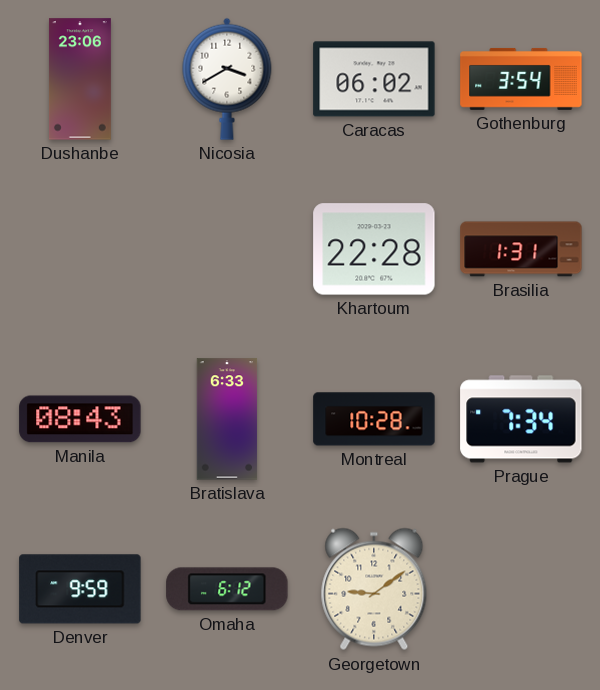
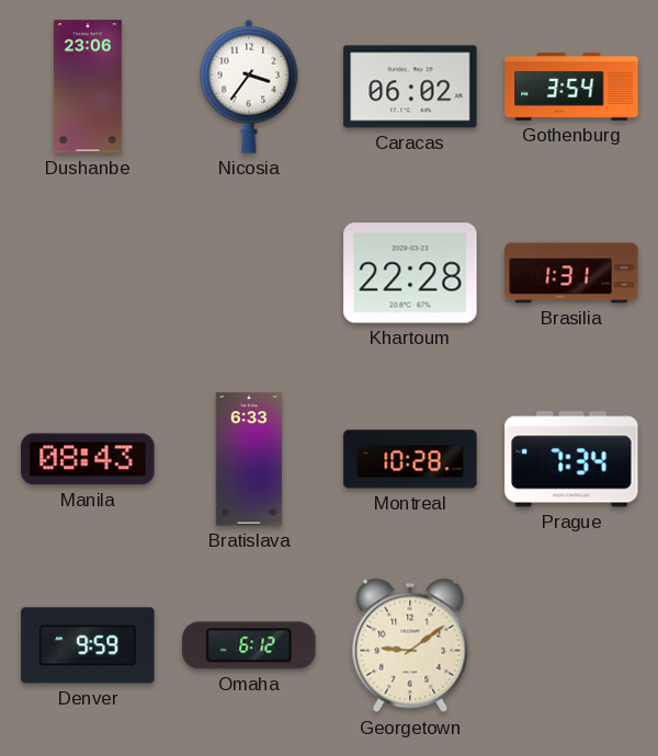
Nicosia: 3:40 -> 3:36
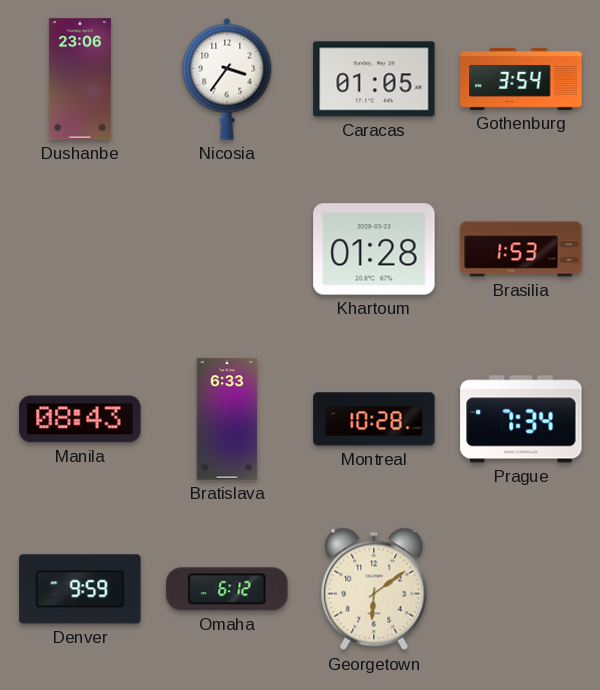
Caracas: 06:02 -> 01:05
Khartoum: 22:28 -> 01:28
Brasilia: 1:31 -> 1:53
Georgetown: 9:09 -> 6:09
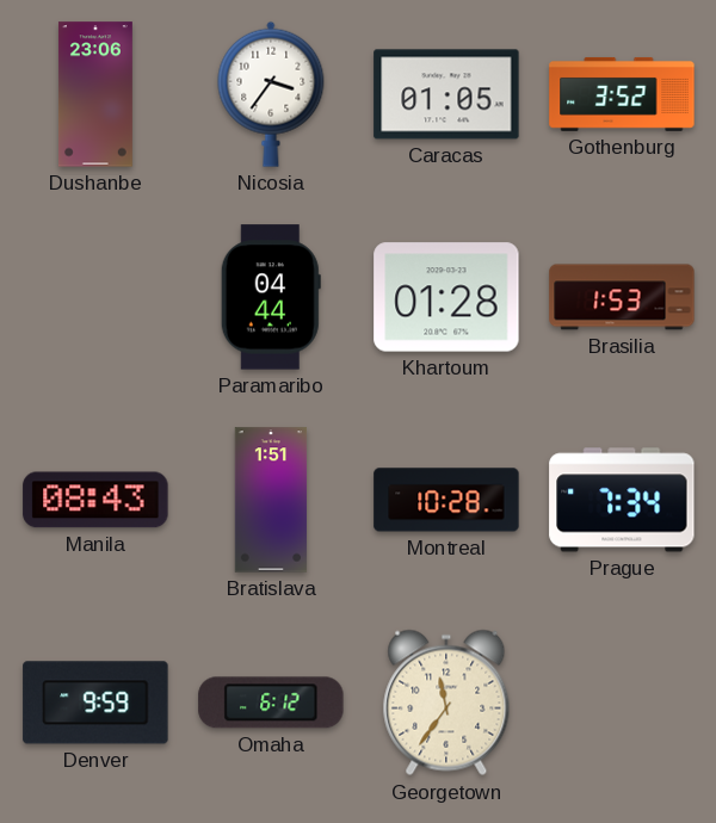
Gothenburg: 3:54 -> 3:52
Paramaribo: none -> 04:44
Bratislava: 6:33 -> 1:51
Georgetown: 6:09 -> 11:36
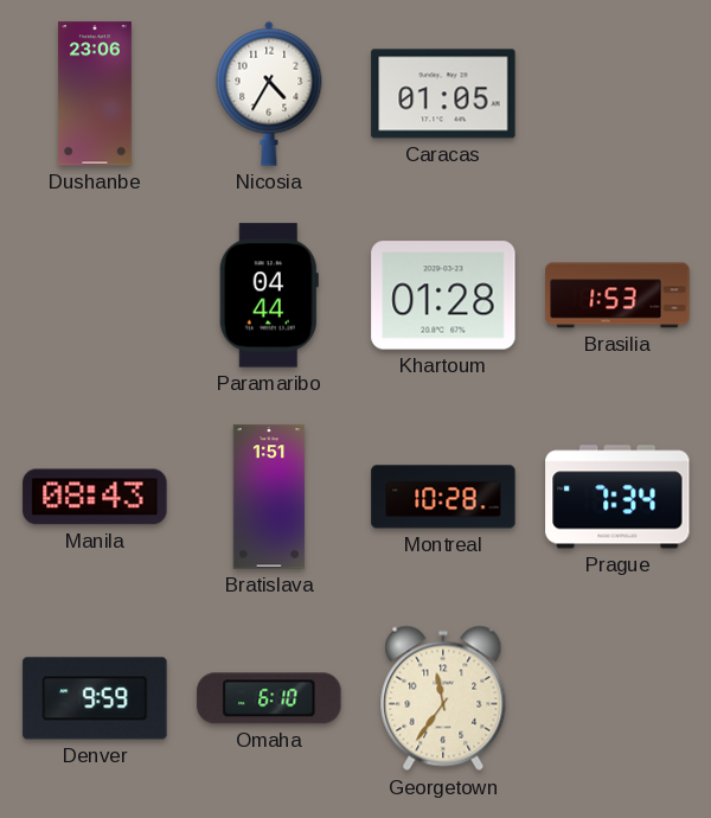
Nicosia: 3:36 -> 4:35
Gothenburg: 3:52 -> none
Omaha: 6:12 -> 6:10
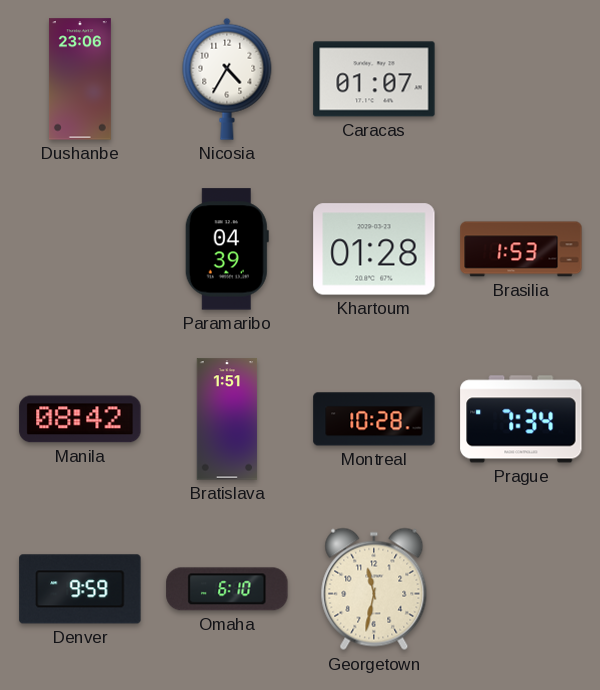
Caracas: 01:05 -> 01:07
Paramaribo: 04:44 -> 04:39
Manila: 08:43 -> 08:42
Georgetown: 11:36 -> 11:32
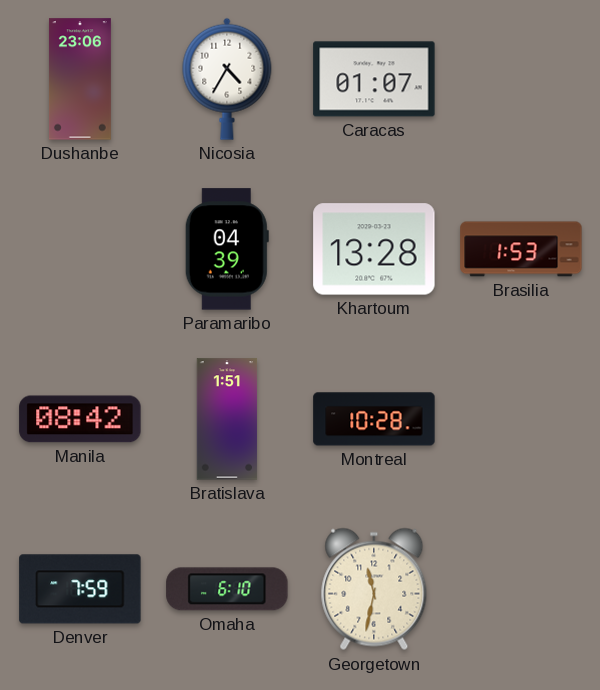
Khartoum: 01:28 -> 13:28
Prague: 7:34 -> none
Denver: 9:59 -> 7:59
